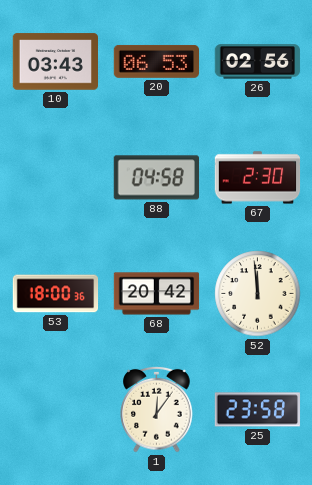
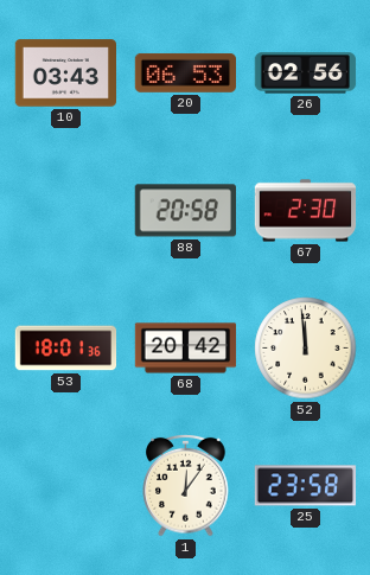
88: 04:58 -> 20:58
53: 18:00 -> 18:01
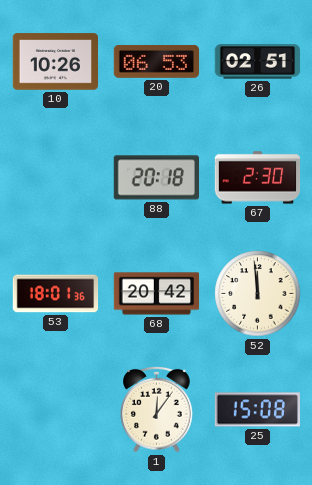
10: 03:43 -> 10:26
26: 02:56 -> 02:51
88: 20:58 -> 20:18
25: 23:58 -> 15:08
